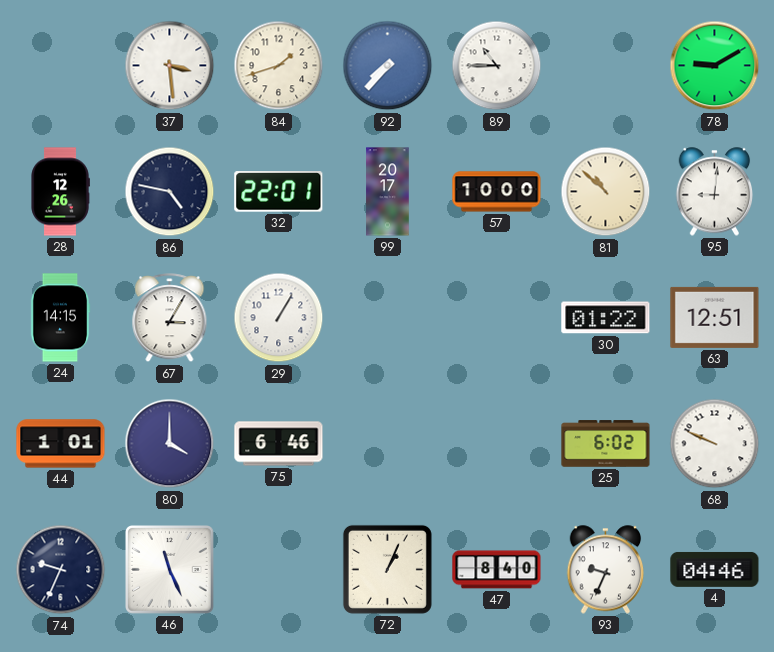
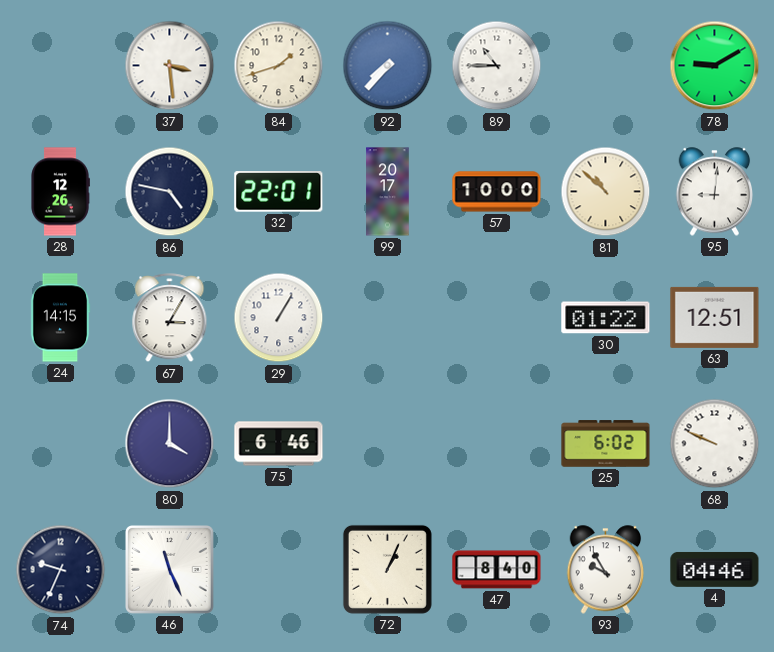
44: 1:01 -> none
93: 9:34 -> 9:55
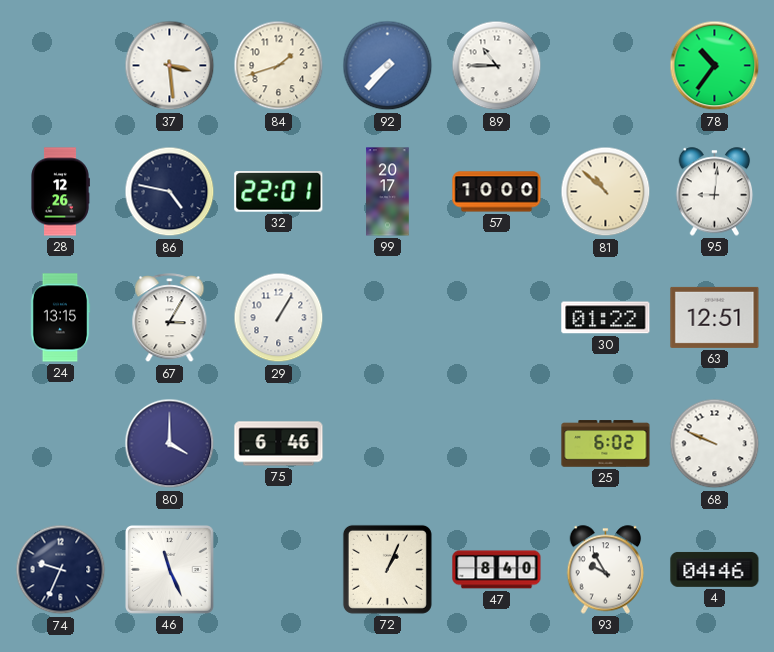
78: 9:10 -> 10:36
24: 14:15 -> 13:15
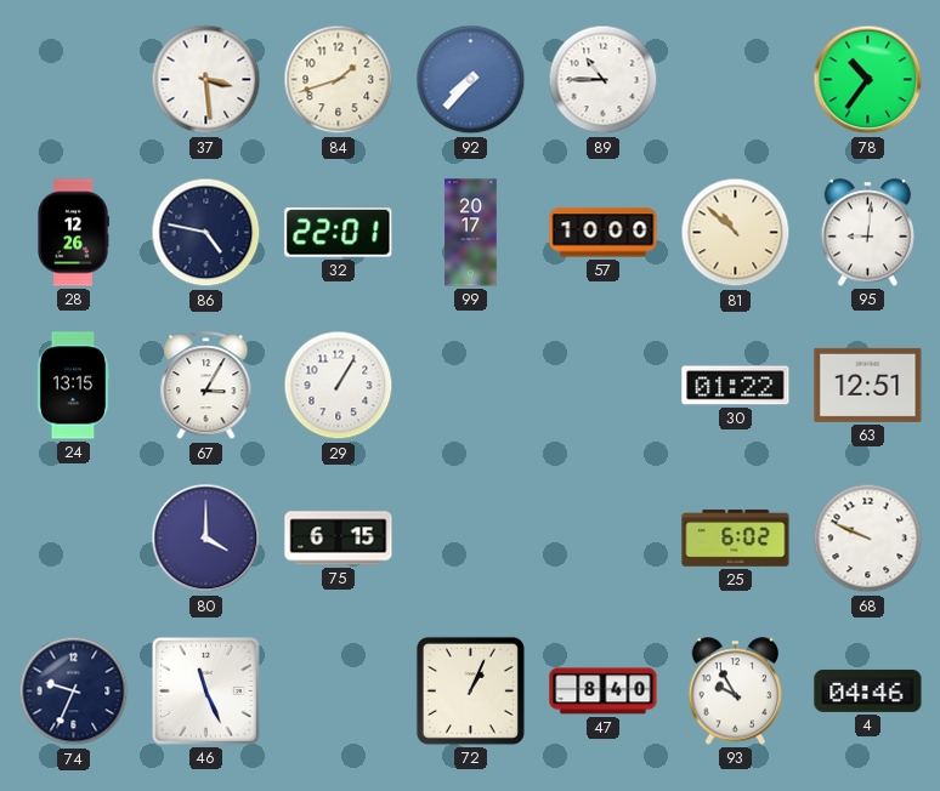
75: 6:46 -> 6:15
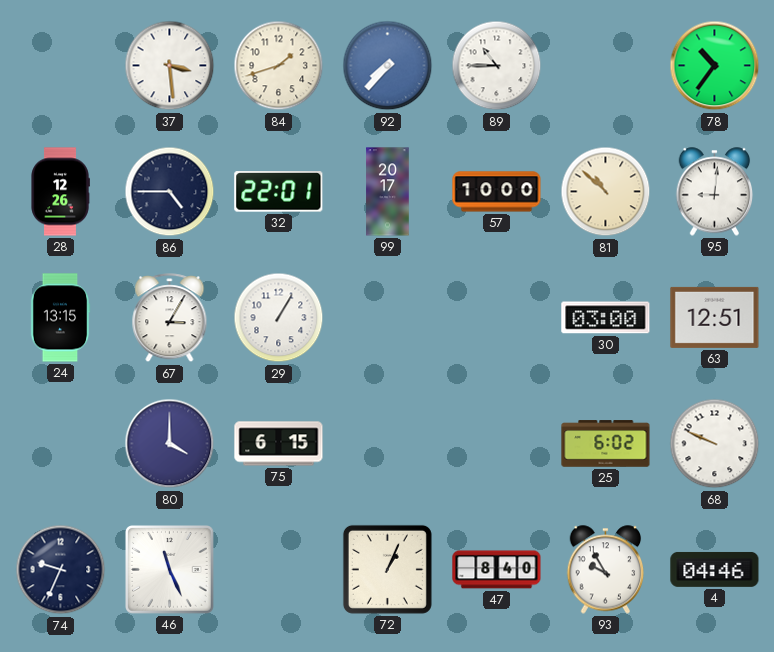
86: 4:47 -> 4:45
30: 01:22 -> 03:00
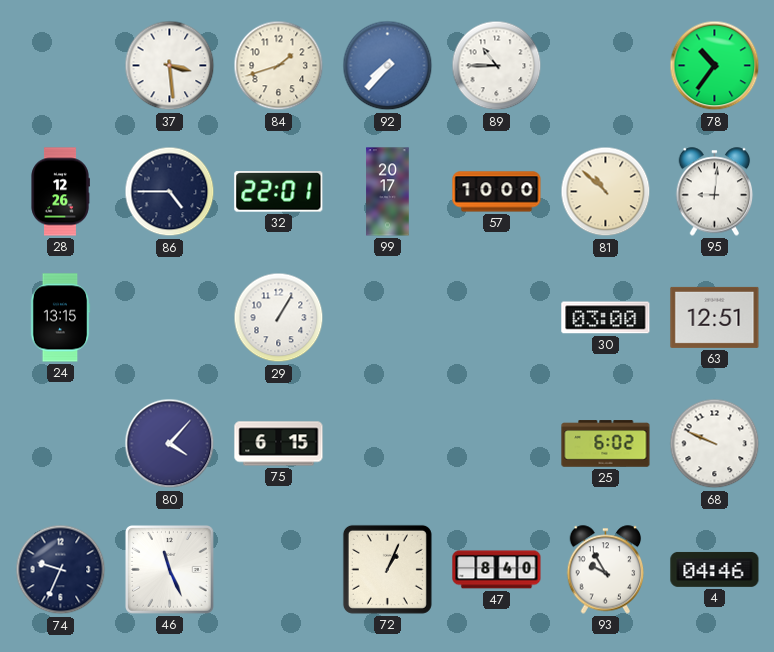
67: 3:05 -> none
80: 4:00 -> 4:07
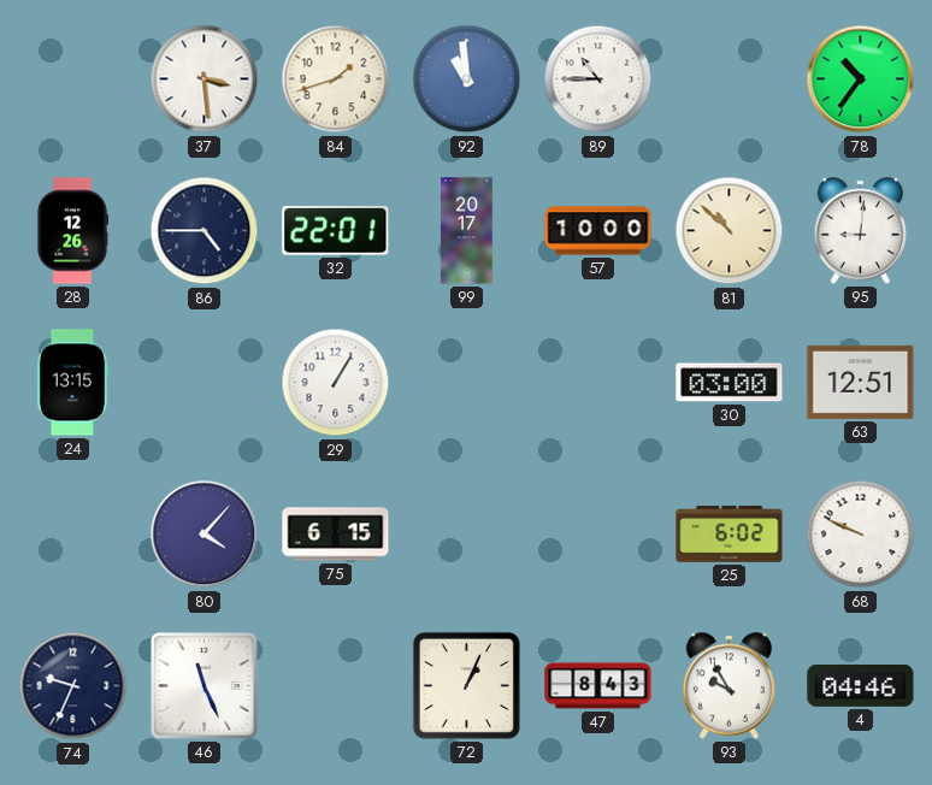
92: 7:37 -> 10:59
47: 8:40 -> 8:43
